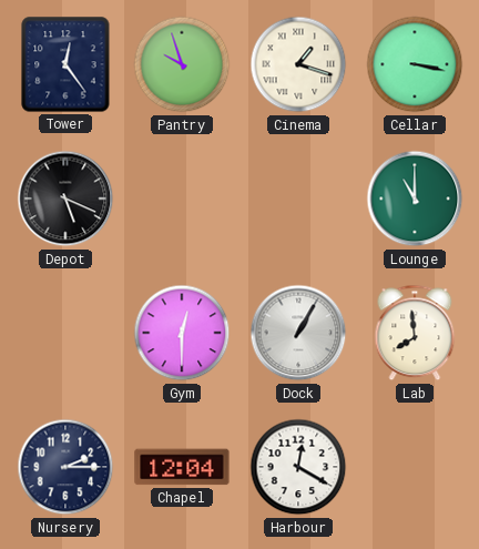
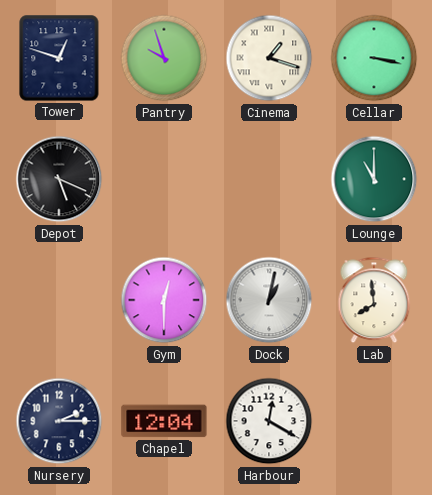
Tower: 12:24 -> 12:48
Dock: 1:05 -> 1:02
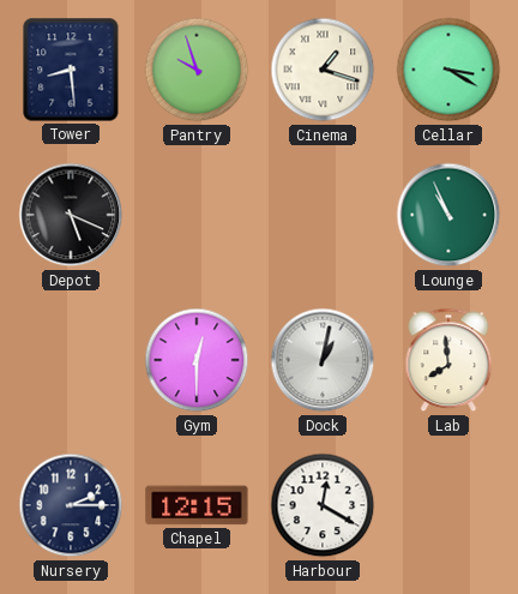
Tower: 12:48 -> 8:29
Cellar: 3:17 -> 3:20
Lounge: 11:00 -> 10:56
Chapel: 12:04 -> 12:15
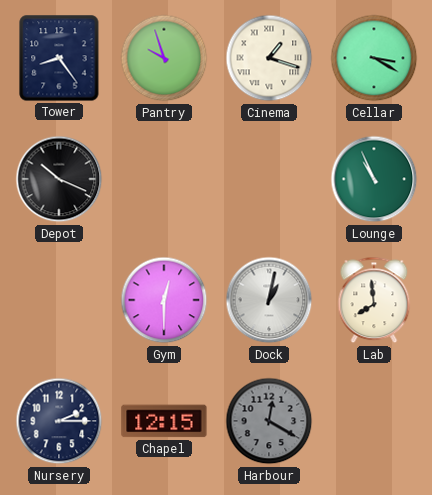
Tower: 8:29 -> 8:24
Depot: 5:19 -> 10:19
Harbour dial: white -> grey
